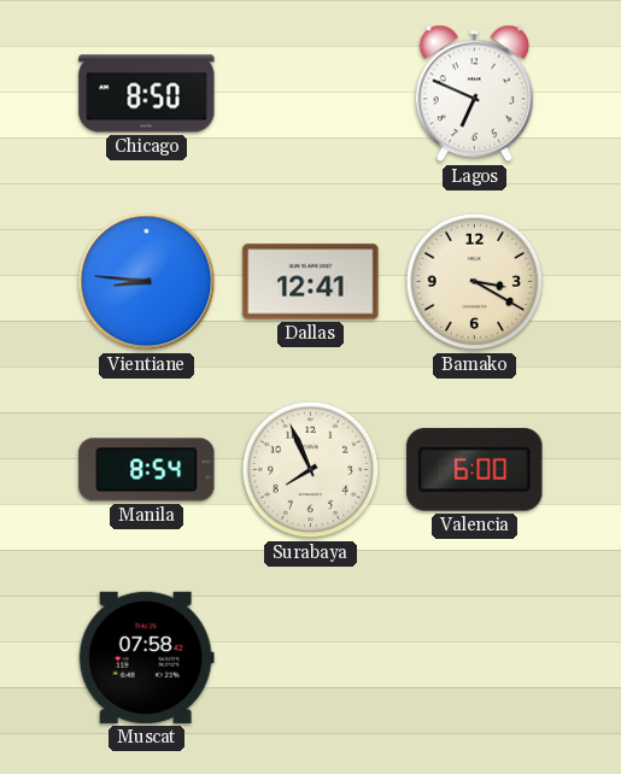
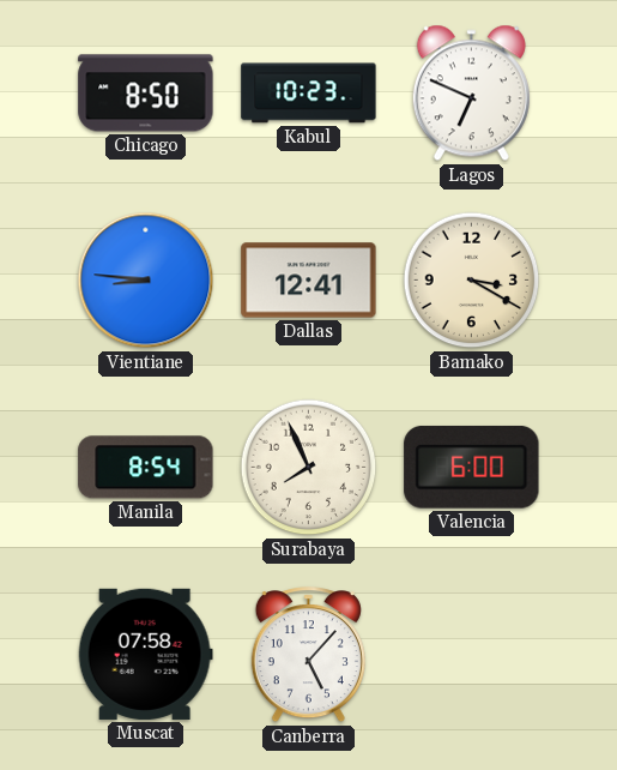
Kabul: none -> 10:23
Canberra: none -> 5:07
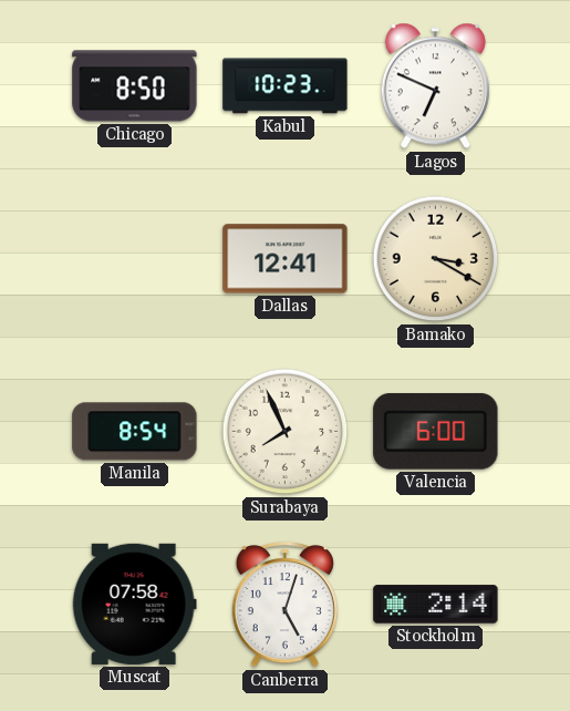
Vientiane: 8:46 -> none
Canberra: 5:07 -> 5:03
Stockholm: none -> 2:14
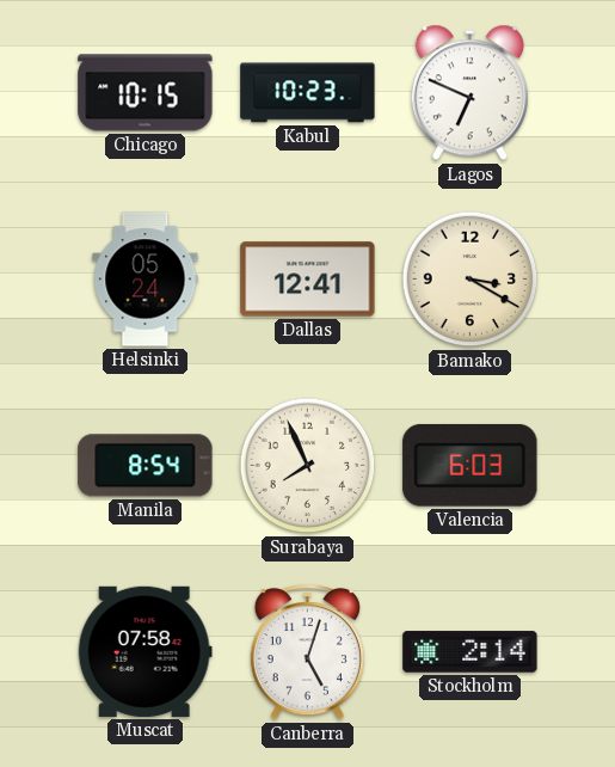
Chicago: 8:50 -> 10:15
Helsinki: none -> 05:24
Valencia: 6:00 -> 6:03
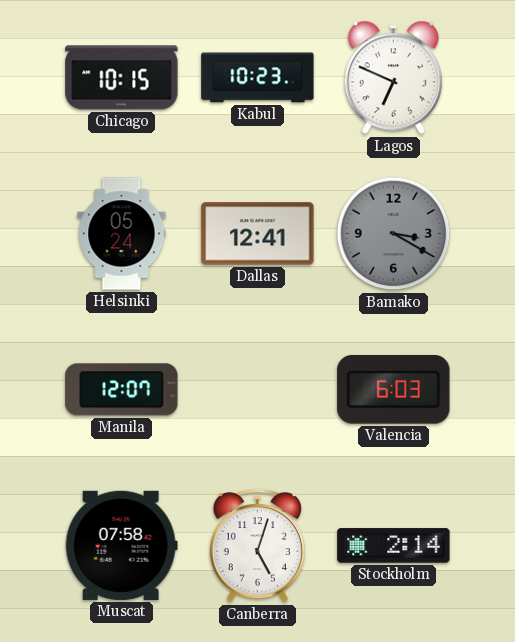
Bamako dial: cream -> grey
Manila: 8:54 -> 12:07
Surabaya: 7:56 -> none
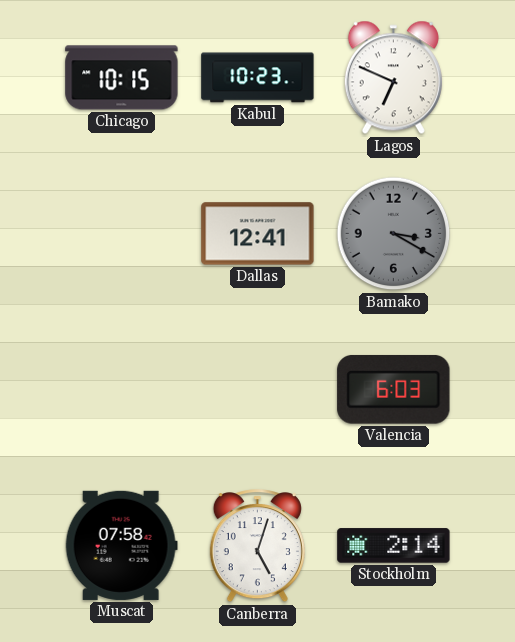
Helsinki: 05:24 -> none
Manila: 12:07 -> none
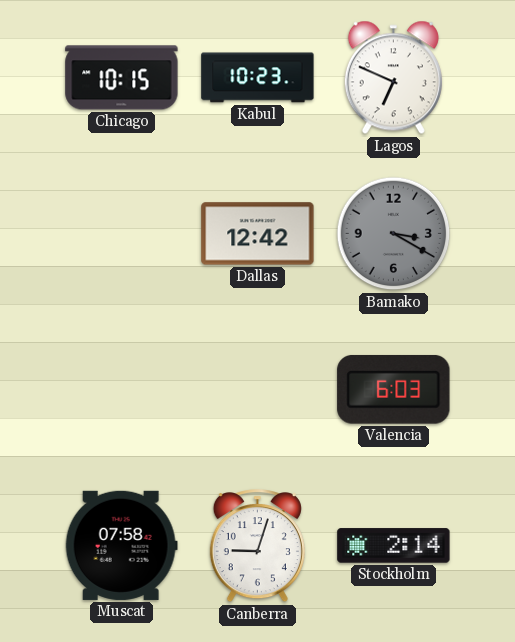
Dallas: 12:41 -> 12:42
Canberra: 5:03 -> 9:03
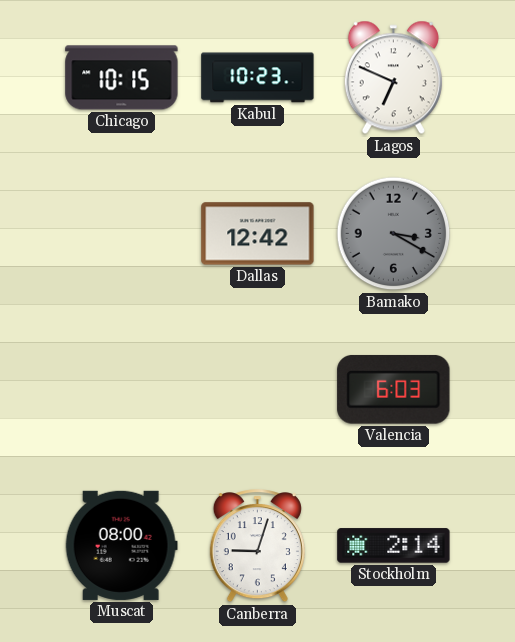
Muscat: 07:58 -> 08:00
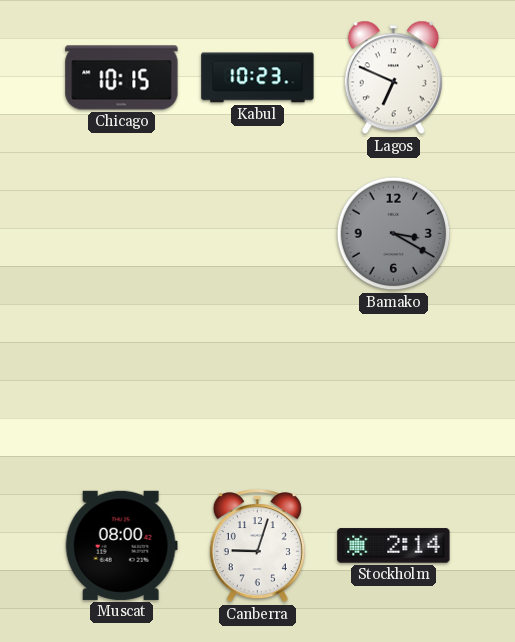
Dallas: 12:42 -> none
Valencia: 6:03 -> none
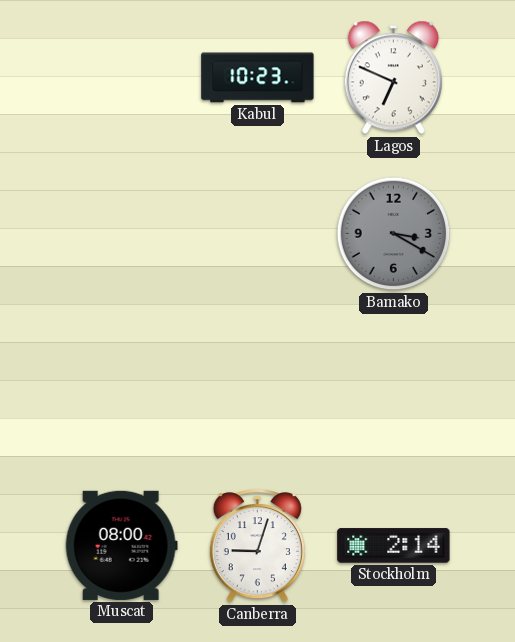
Chicago: 10:15 -> none
